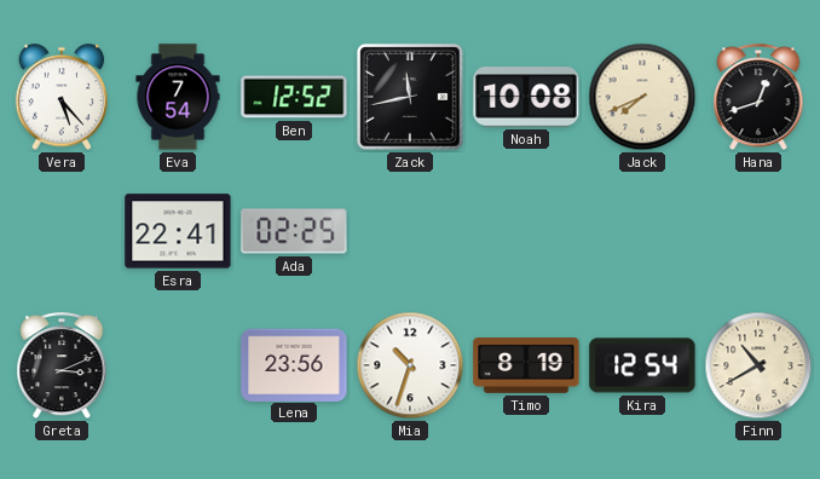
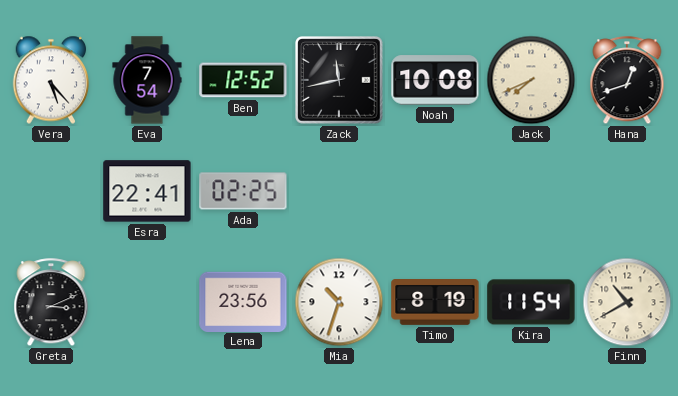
Kira: 12:54 -> 11:54
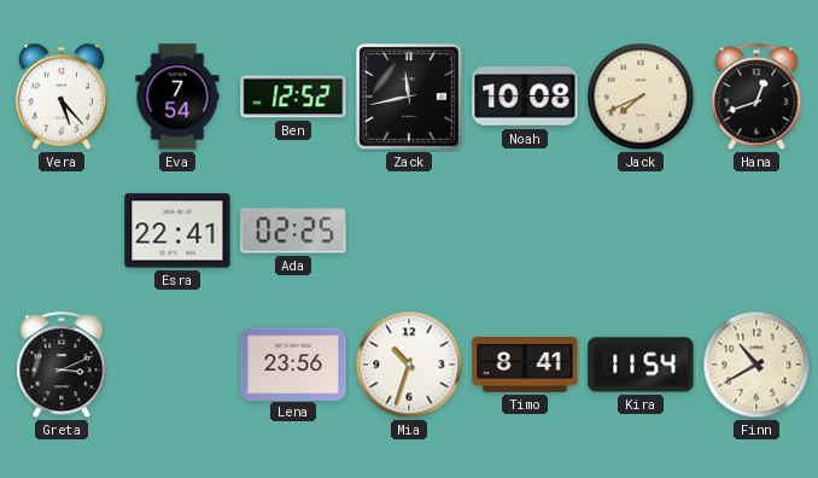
Timo: 8:19 -> 8:41
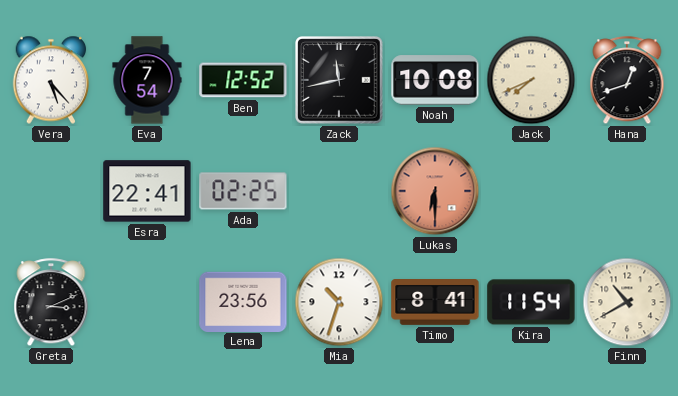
Lukas: none -> 6:30
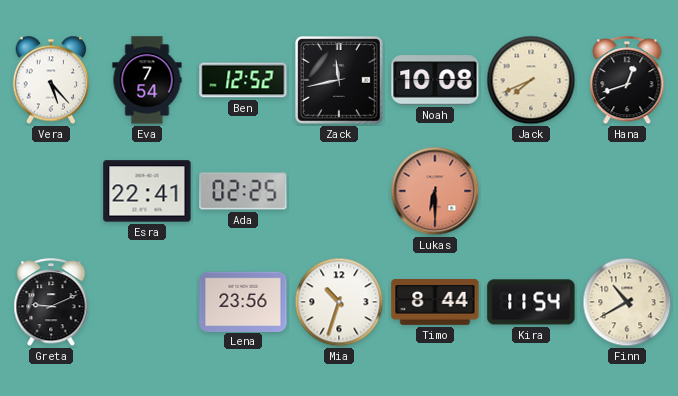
Greta: 3:11 -> 9:11
Timo: 8:41 -> 8:44
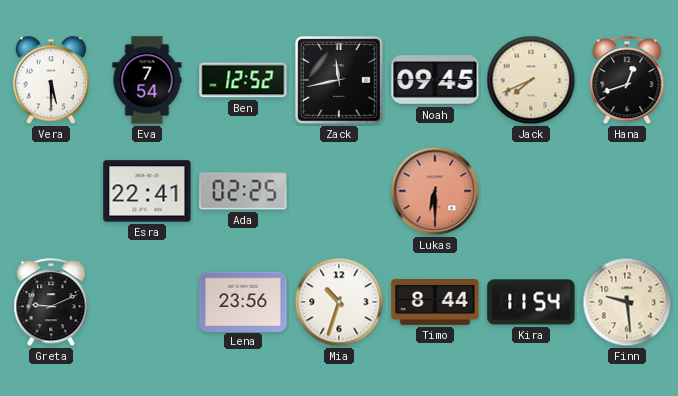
Vera: 5:23 -> 5:30
Noah: 10:08 -> 09:45
Finn: 10:40 -> 9:29
